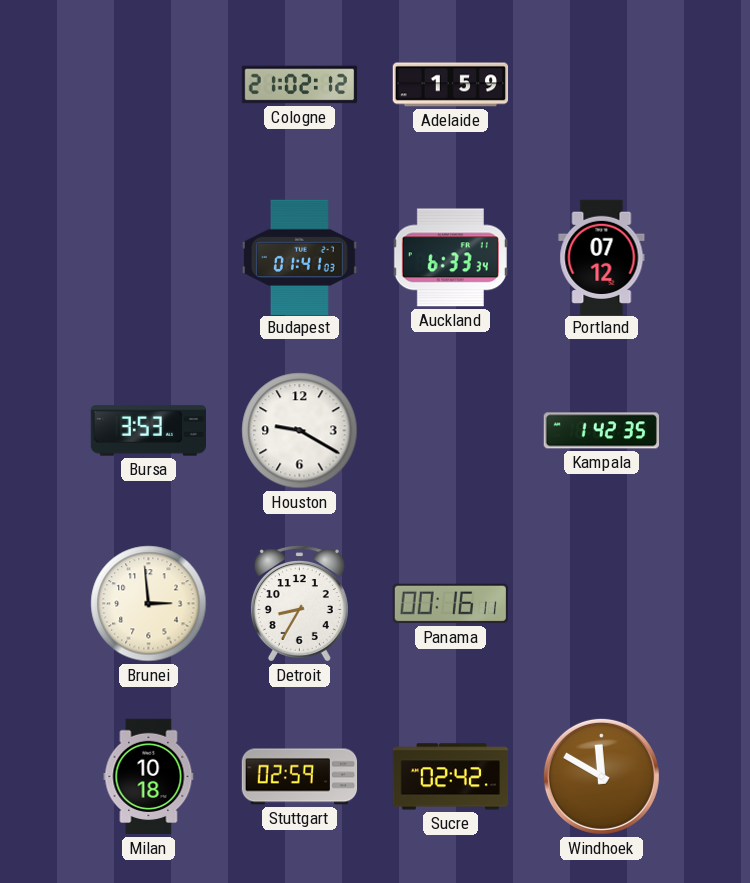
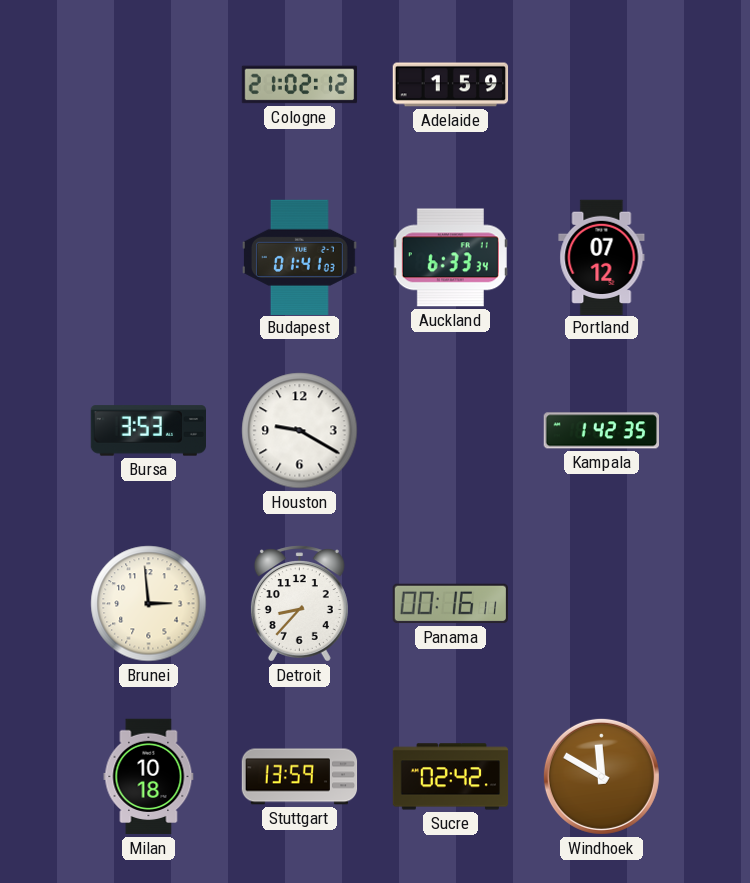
Detroit: 8:35 -> 8:37
Stuttgart: 02:59 -> 13:59
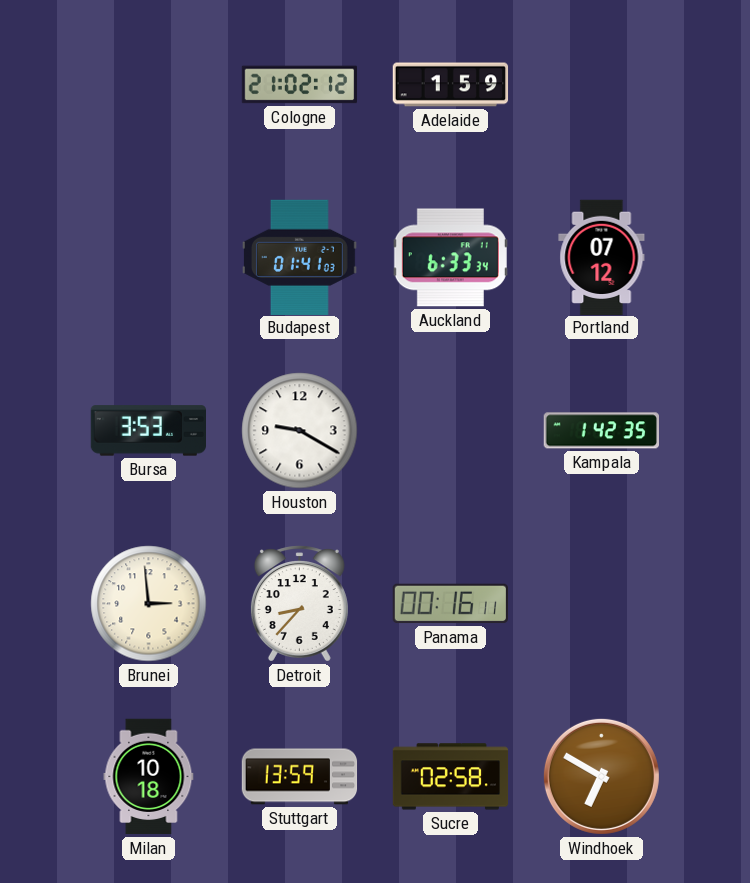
Sucre: 02:42 -> 02:58
Windhoek: 11:50 -> 6:50
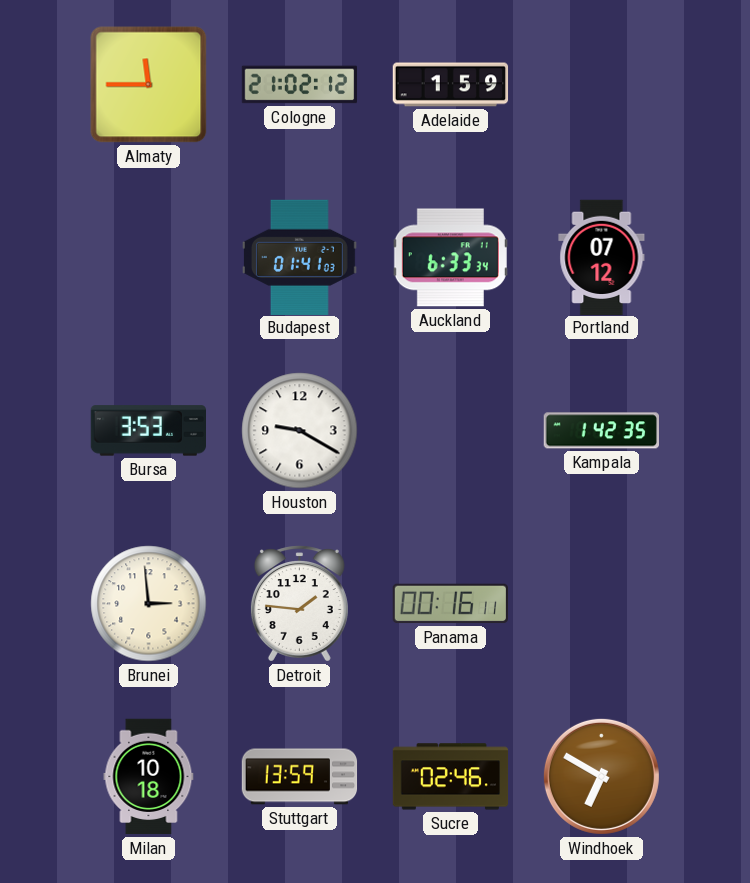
Almaty: none -> 11:45
Detroit: 8:37 -> 1:46
Sucre: 02:58 -> 02:46
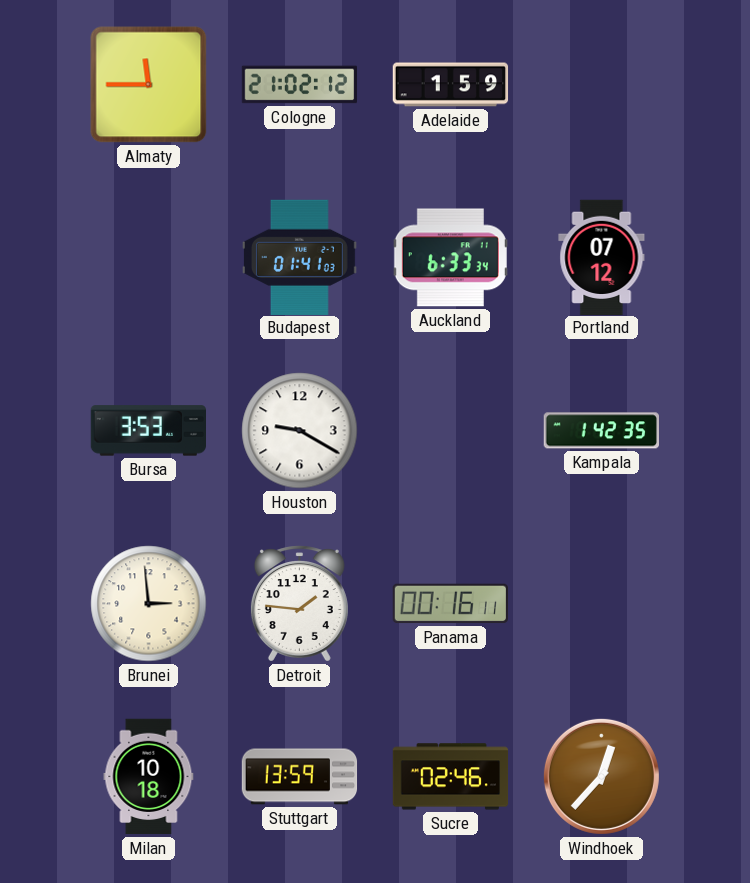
Windhoek: 6:50 -> 12:37
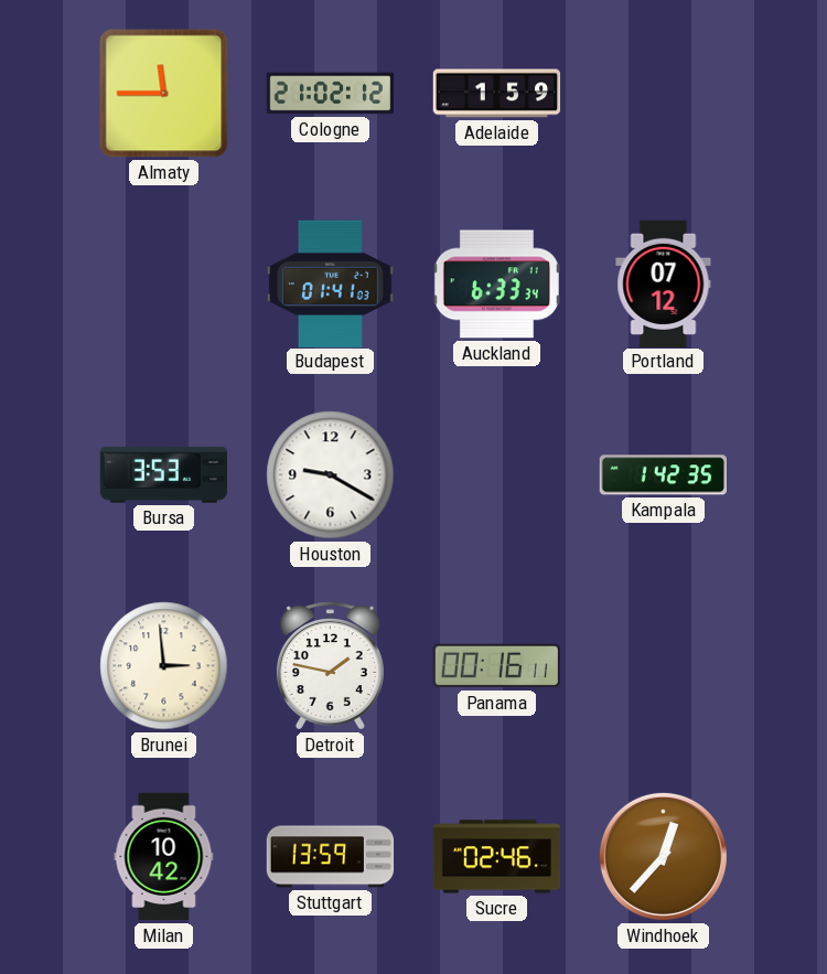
Detroit: 1:46 -> 1:47
Milan: 10:18 -> 10:42
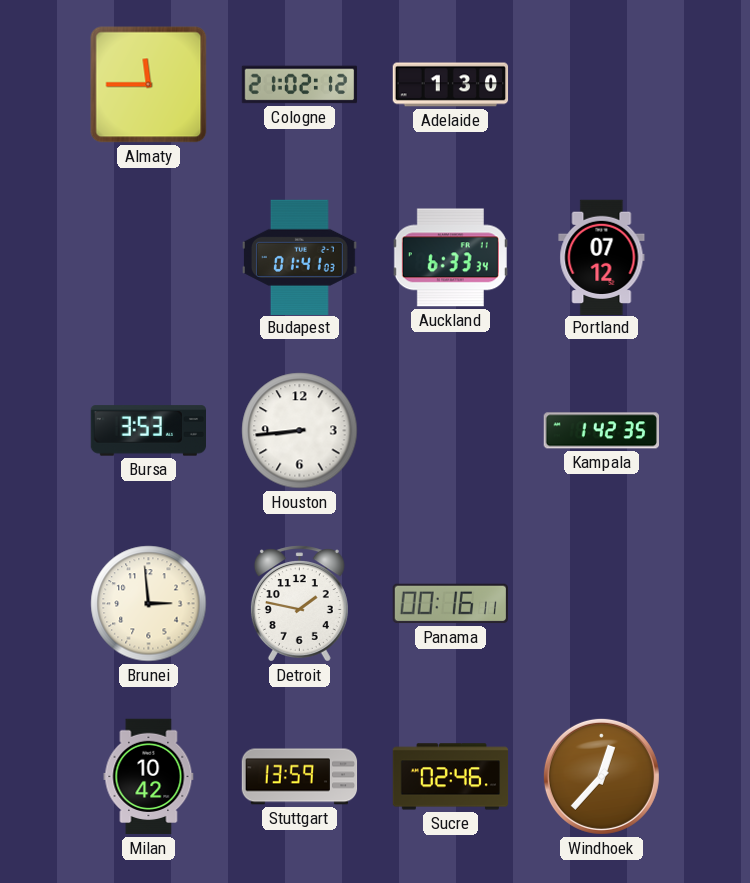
Adelaide: 1:59 -> 1:30
Houston: 9:20 -> 8:44
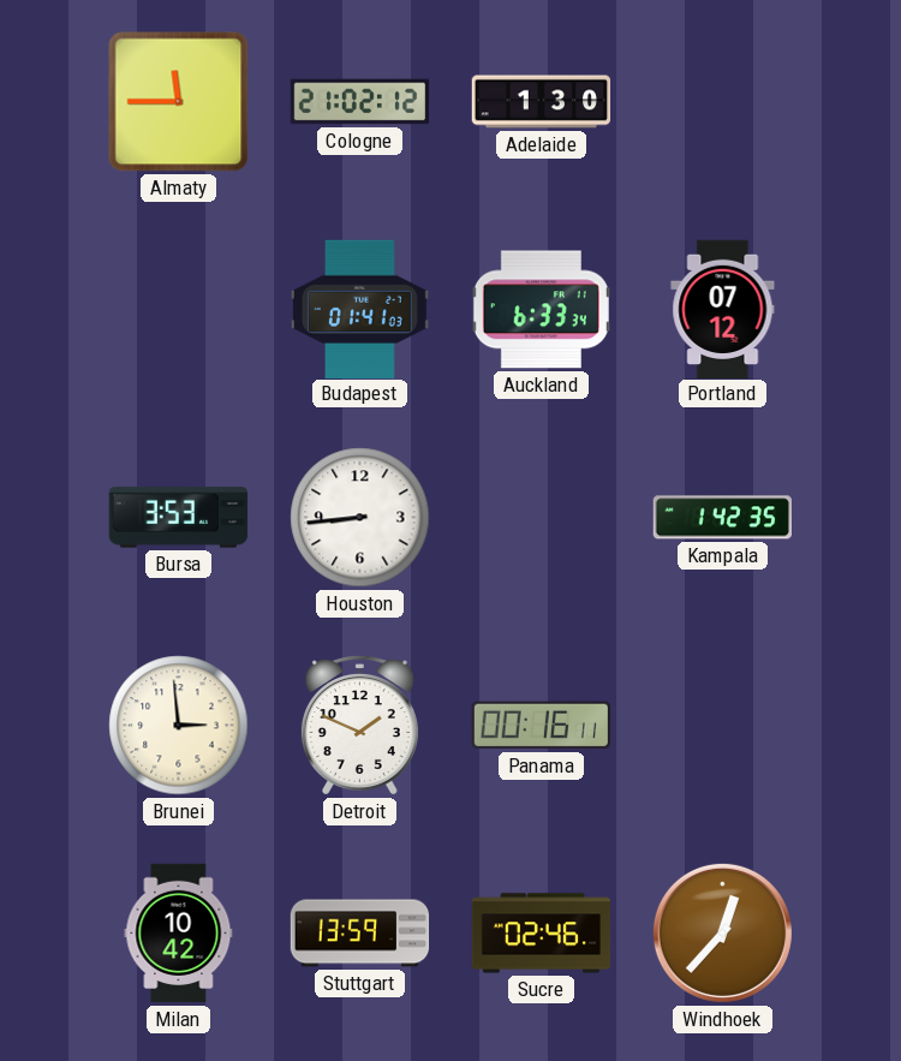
Detroit: 1:47 -> 1:49
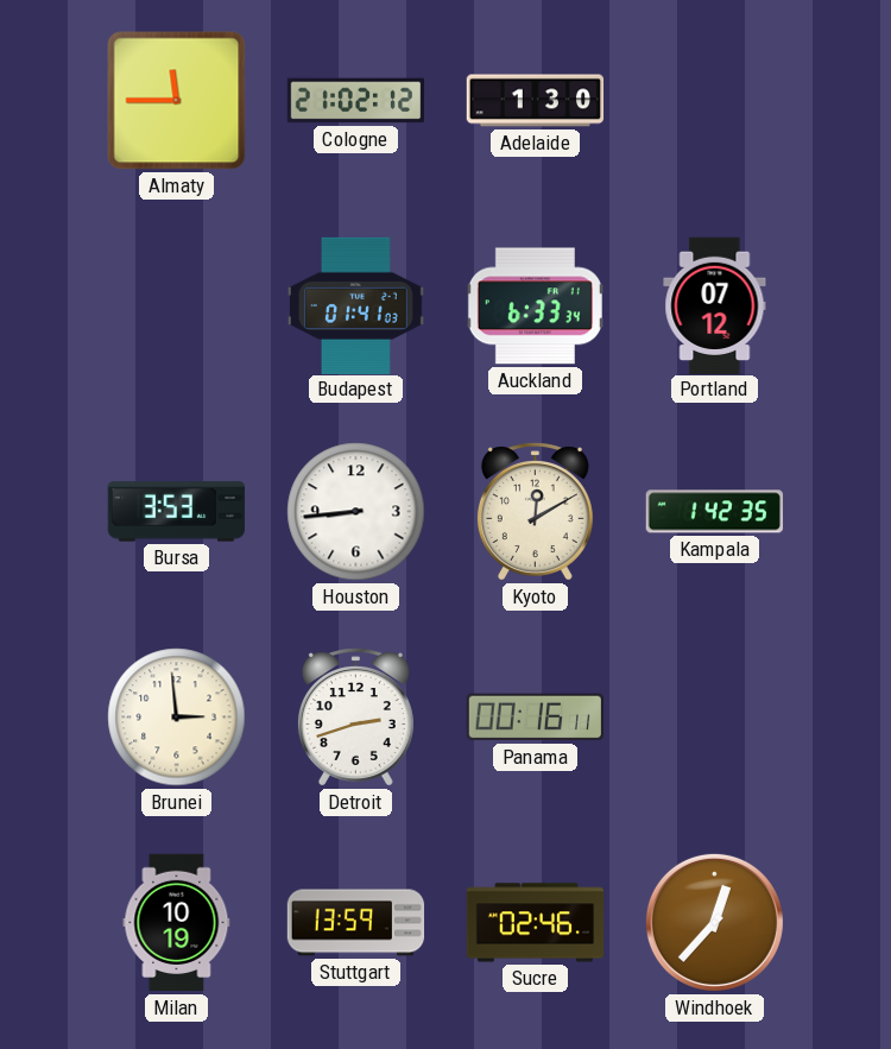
Kyoto: none -> 12:10
Detroit: 1:49 -> 2:42
Milan: 10:42 -> 10:19
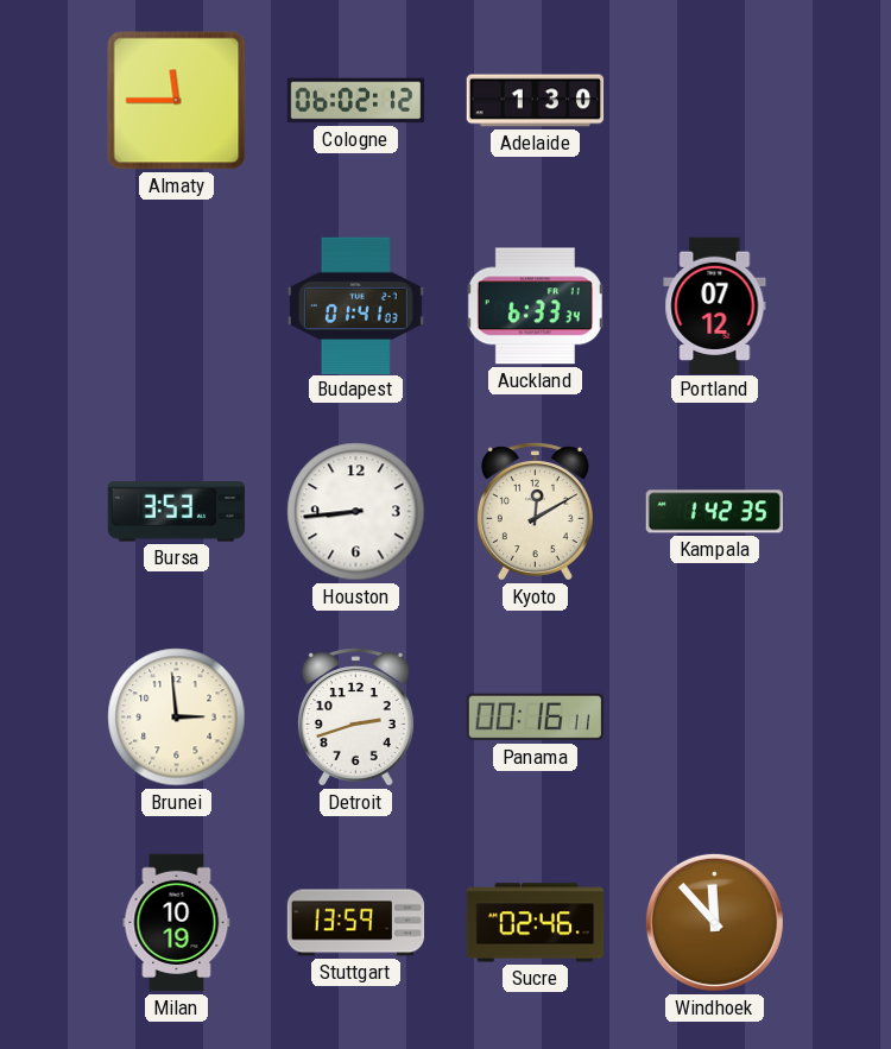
Cologne: 21:02 -> 06:02
Windhoek: 12:37 -> 11:53
